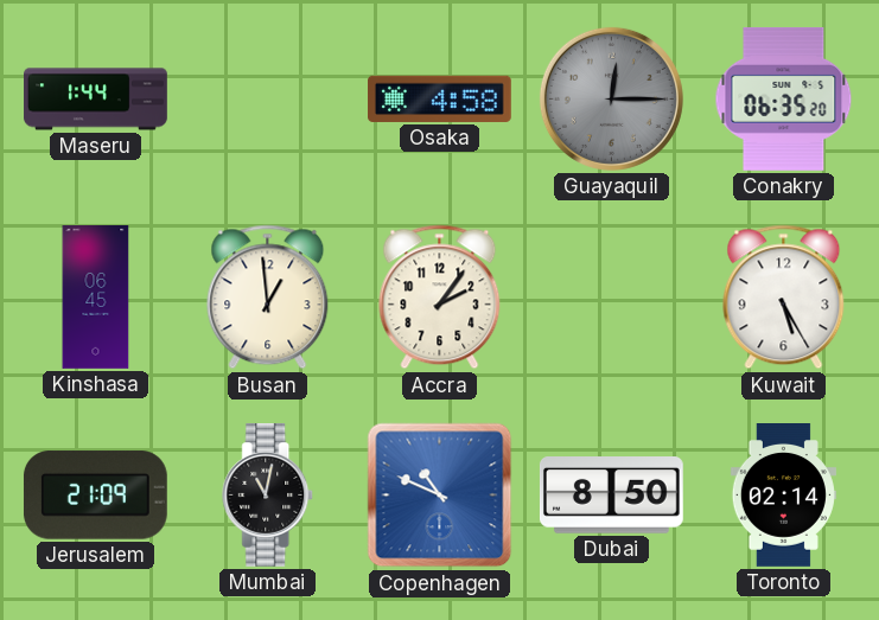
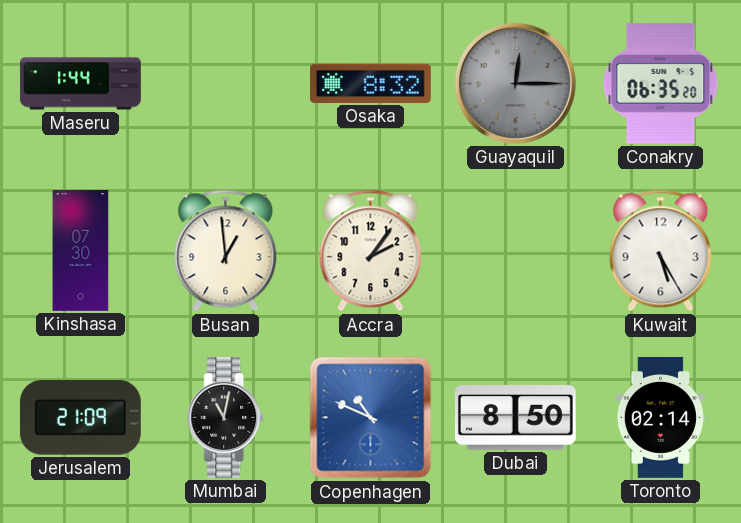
Osaka: 4:58 -> 8:32
Kinshasa: 06:45 -> 07:30
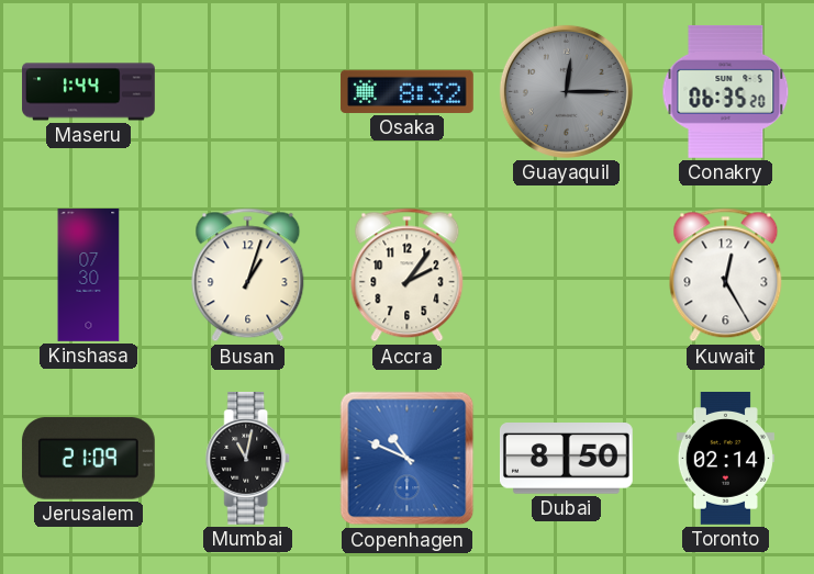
Busan: 12:59 -> 1:03
Kuwait: 5:25 -> 12:25
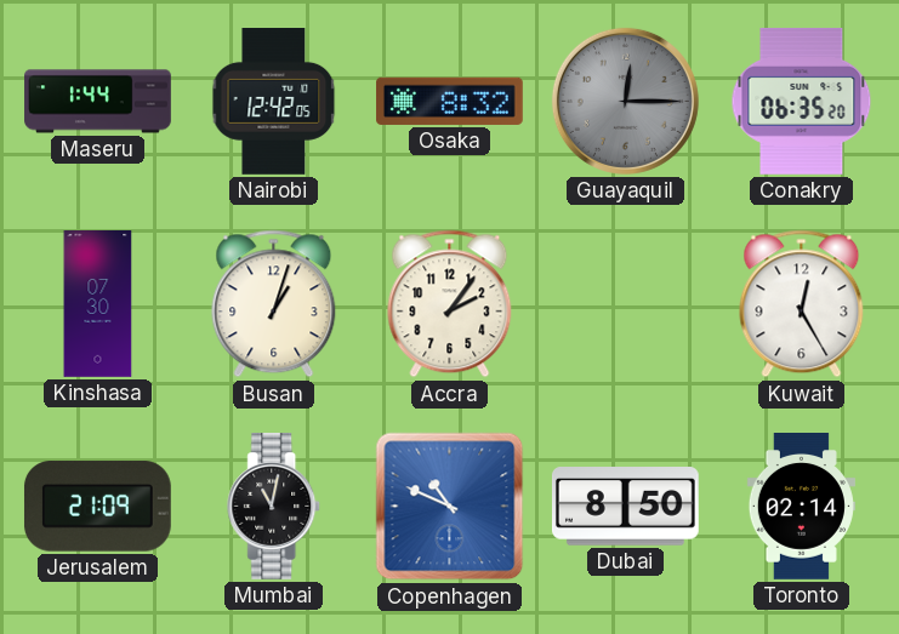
Nairobi: none -> 12:42
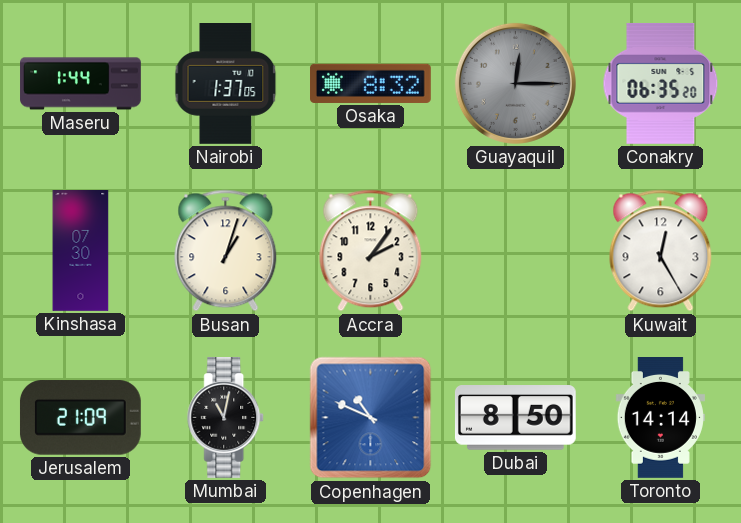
Nairobi: 12:42 -> 1:37
Toronto: 02:14 -> 14:14
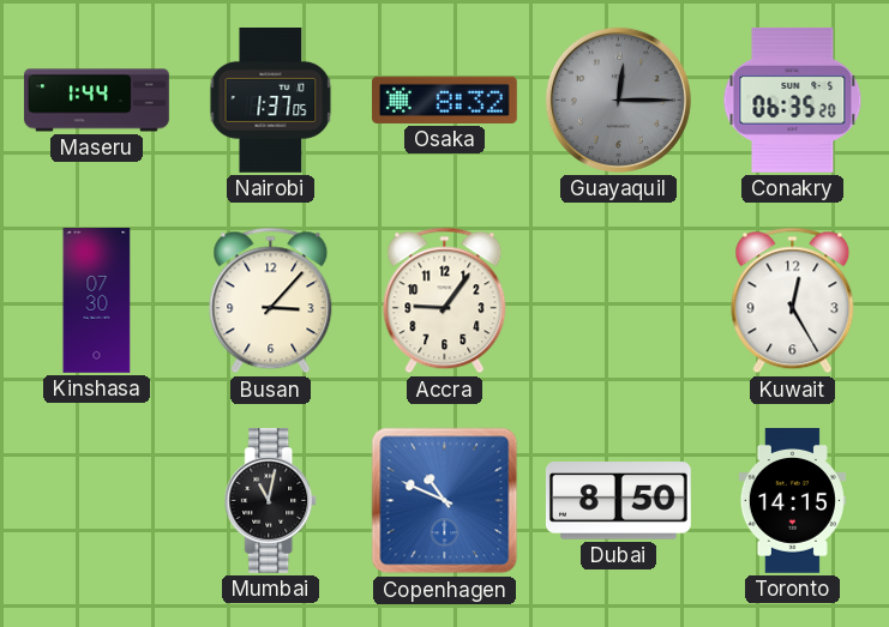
Busan: 1:03 -> 3:07
Accra: 2:06 -> 9:06
Jerusalem: 21:09 -> none
Toronto: 14:14 -> 14:15
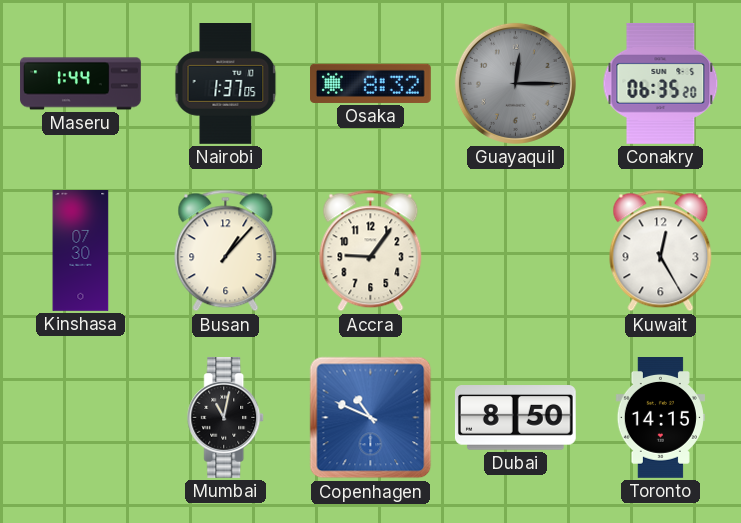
Busan: 3:07 -> 1:07
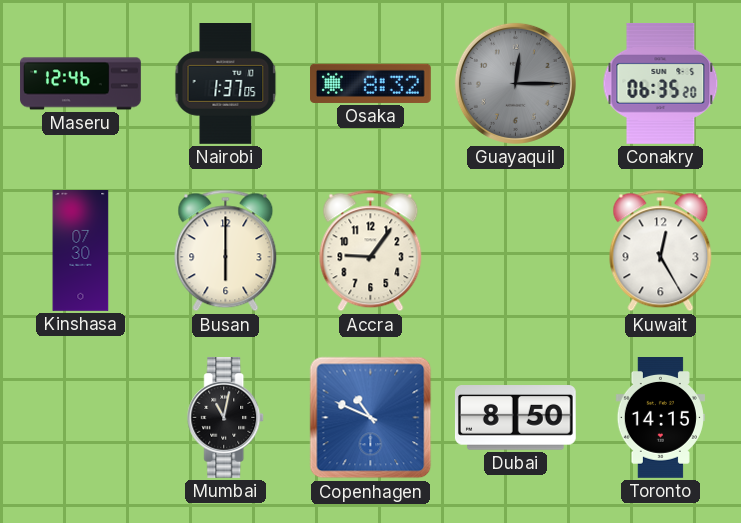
Maseru: 1:44 -> 12:46
Busan: 1:07 -> 6:00
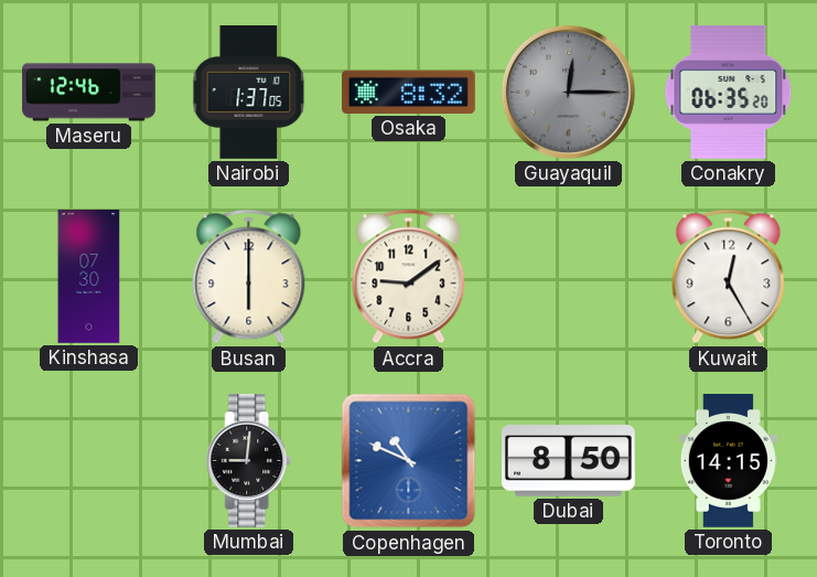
Accra: 9:06 -> 9:09
Mumbai: 11:02 -> 9:01
